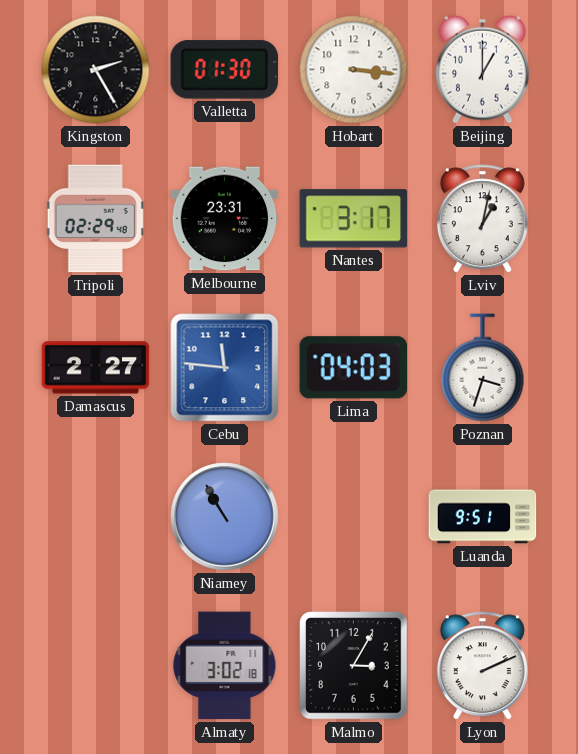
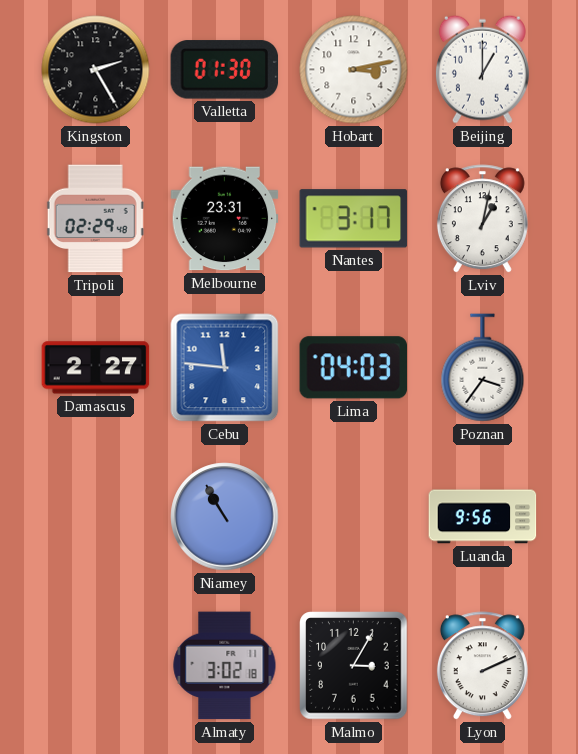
Hobart: 3:16 -> 3:13
Poznan: 3:33 -> 3:36
Luanda: 9:51 -> 9:56
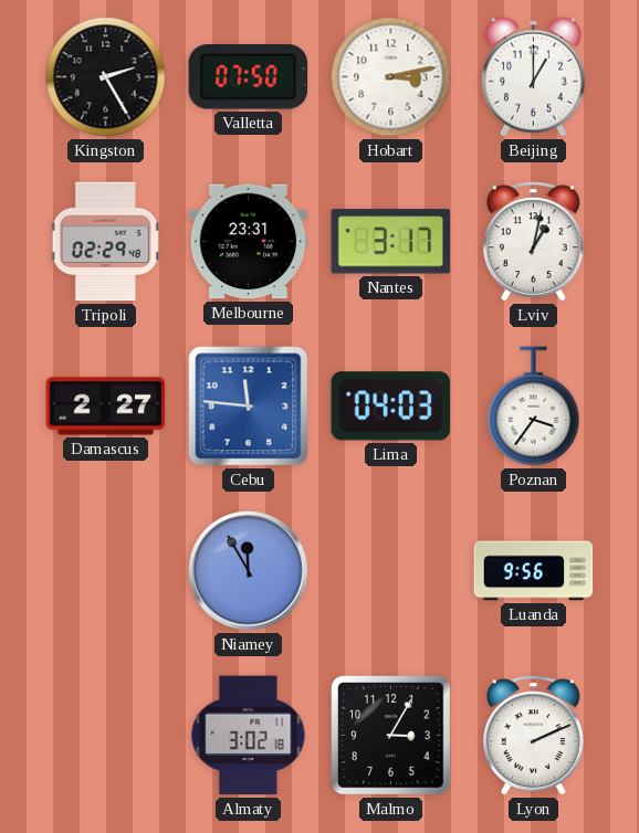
Valletta: 01:30 -> 07:50
Niamey: 10:55 -> 11:55
